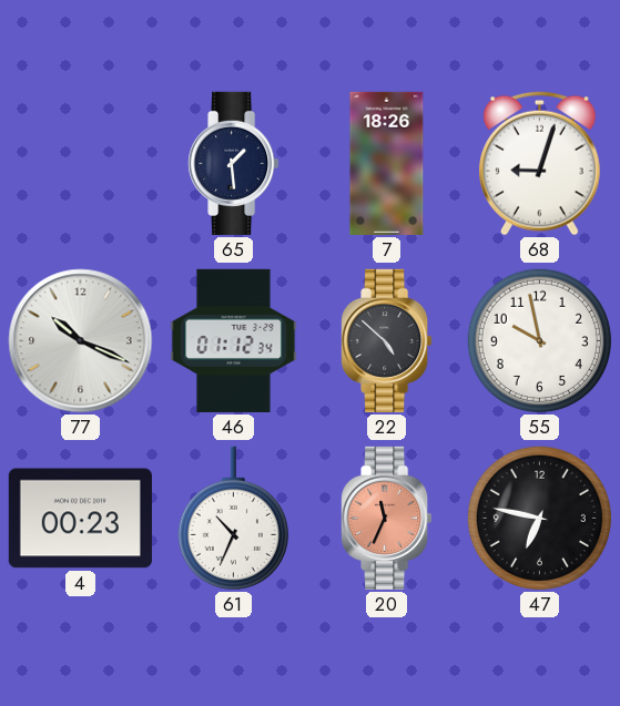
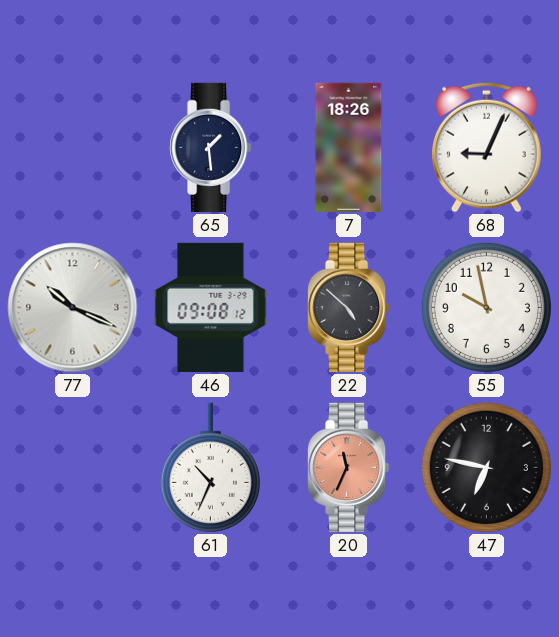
68: 9:03 -> 9:04
46: 01:12 -> 09:08
4: 00:23 -> none
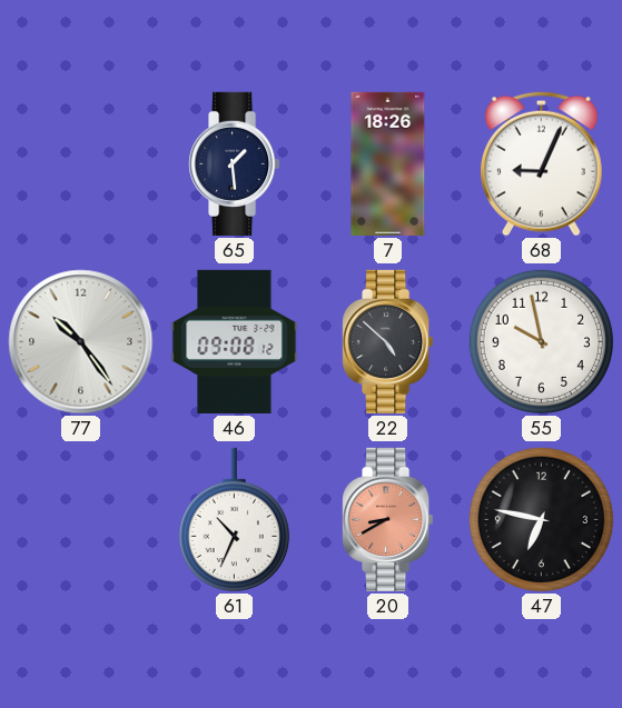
77: 10:19 -> 10:24
20: 11:34 -> 8:40
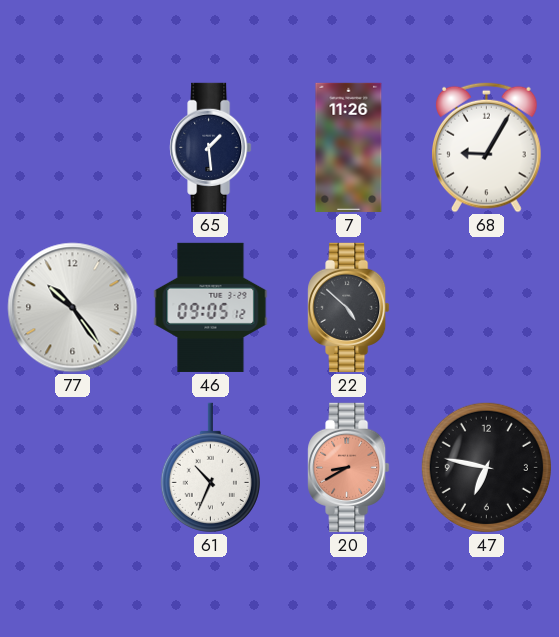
7: 18:26 -> 11:26
68: 9:04 -> 9:05
46: 09:08 -> 09:05
55: 9:58 -> none
